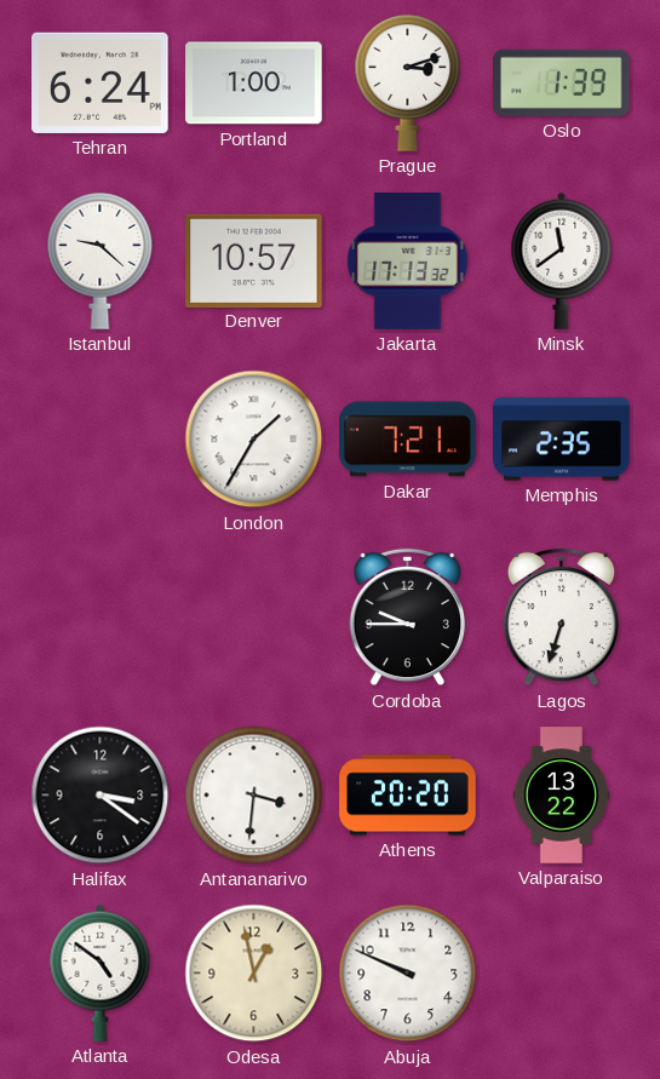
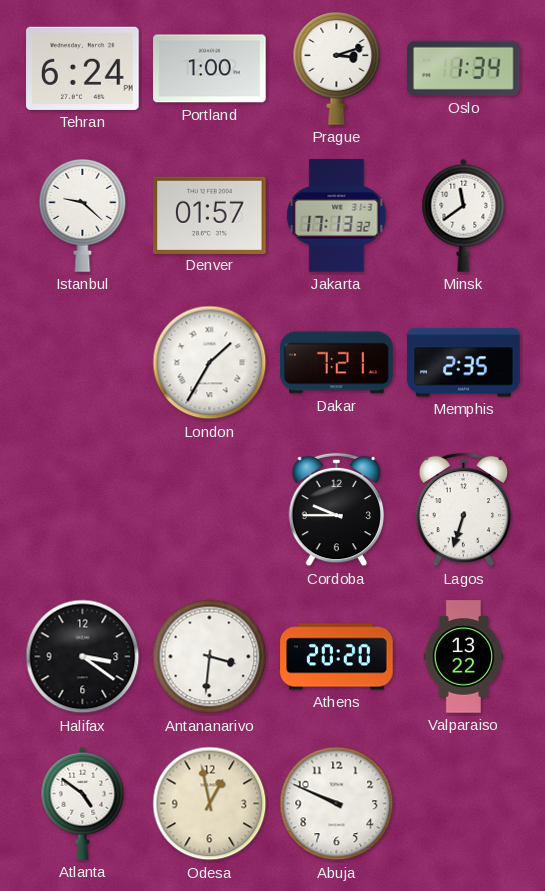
Oslo: 1:39 -> 1:34
Denver: 10:57 -> 01:57
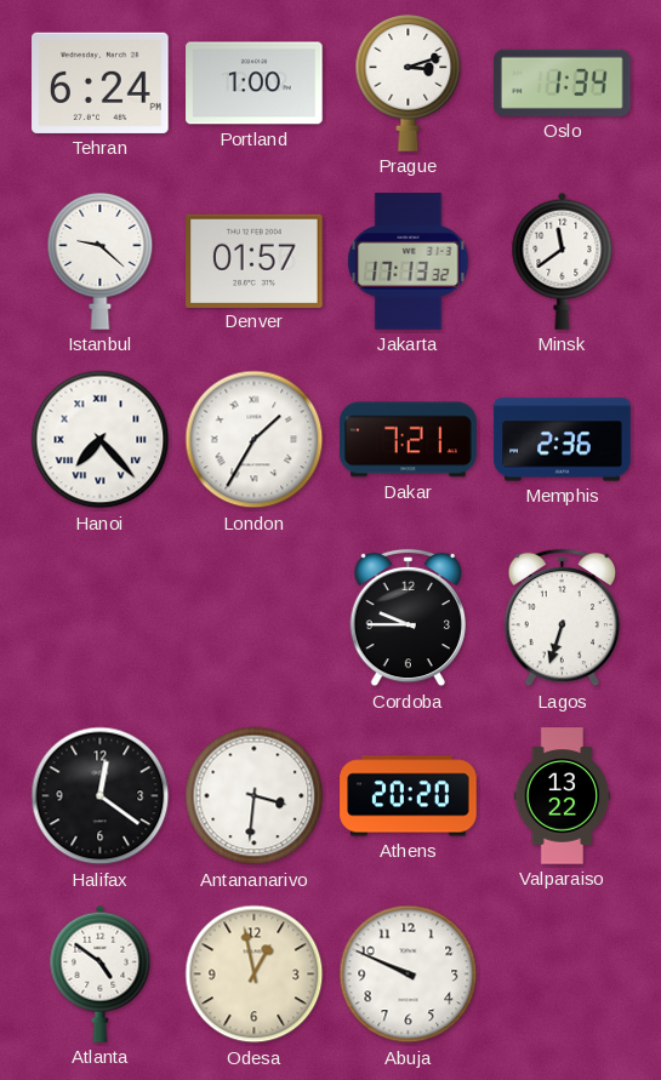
Hanoi: none -> 7:23
Memphis: 2:35 -> 2:36
Halifax: 3:21 -> 12:21
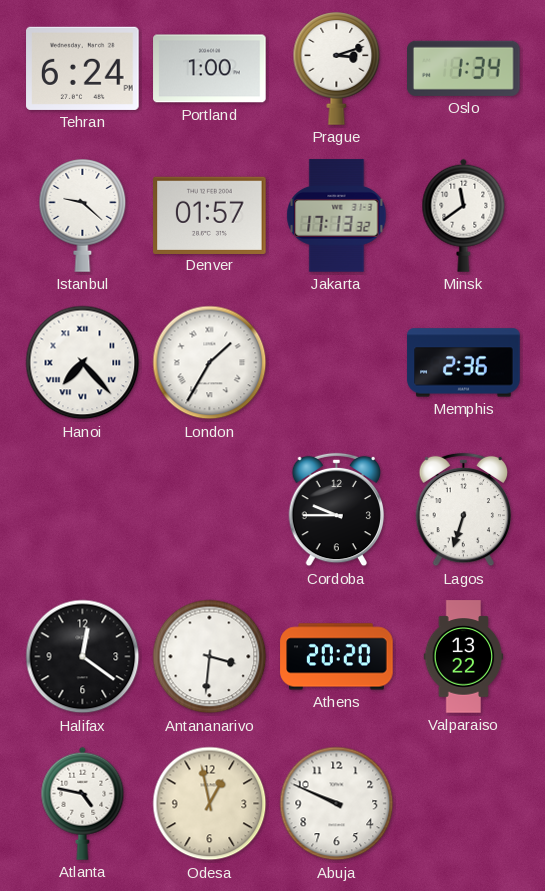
Dakar: 7:21 -> none
Atlanta: 4:51 -> 4:47
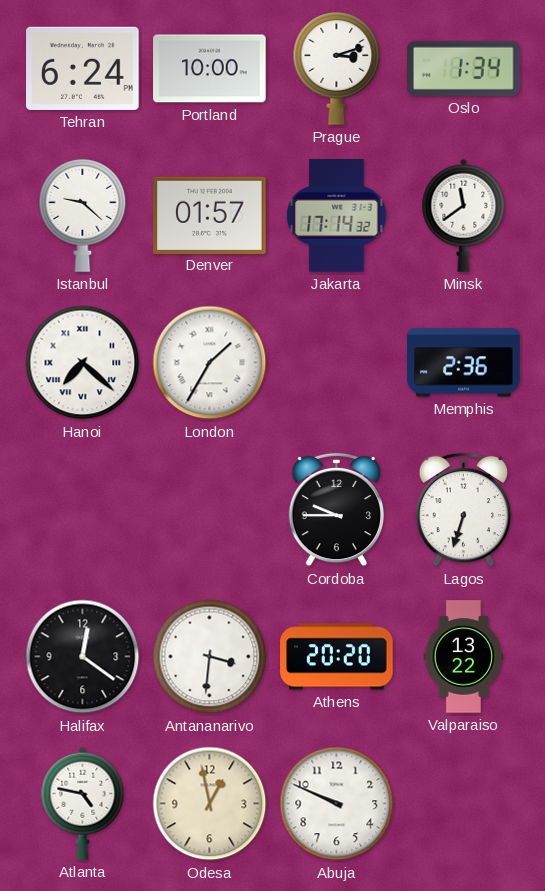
Portland: 1:00 -> 10:00
Jakarta: 17:13 -> 17:14
Hanoi: 7:23 -> 7:22
